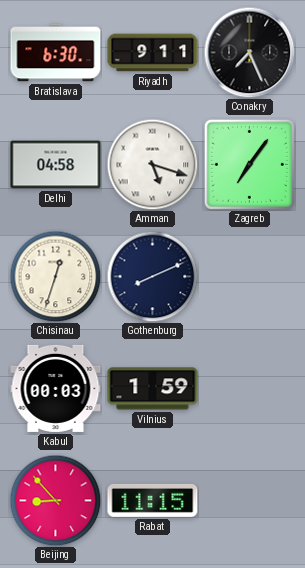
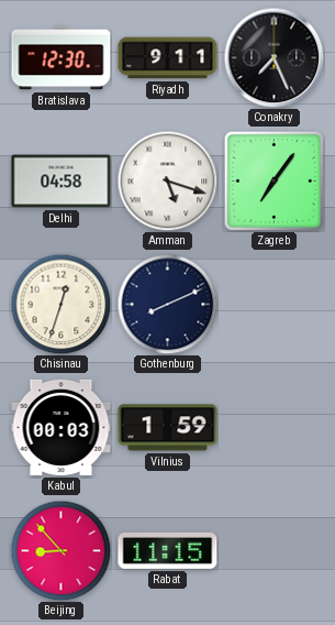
Bratislava: 6:30 -> 12:30
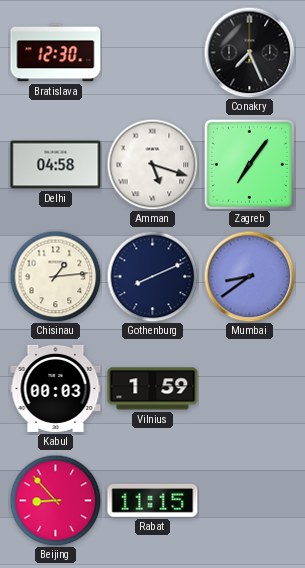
Riyadh: 9:11 -> none
Chisinau: 12:33 -> 1:14
Mumbai: none -> 8:39
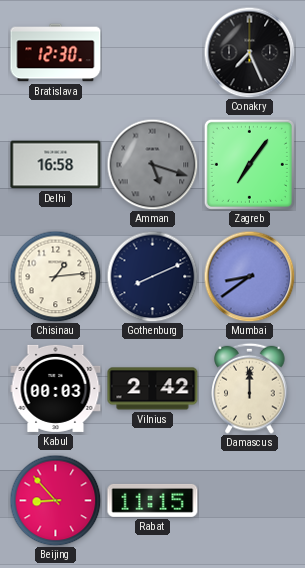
Delhi: 04:58 -> 16:58
Amman dial: white -> grey
Vilnius: 1:59 -> 2:42
Damascus: none -> 12:00
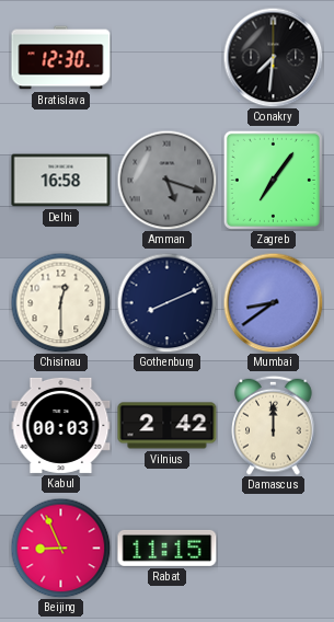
Conakry: 7:26 -> 7:31
Chisinau: 1:14 -> 12:30
Beijing: 8:53 -> 8:56
